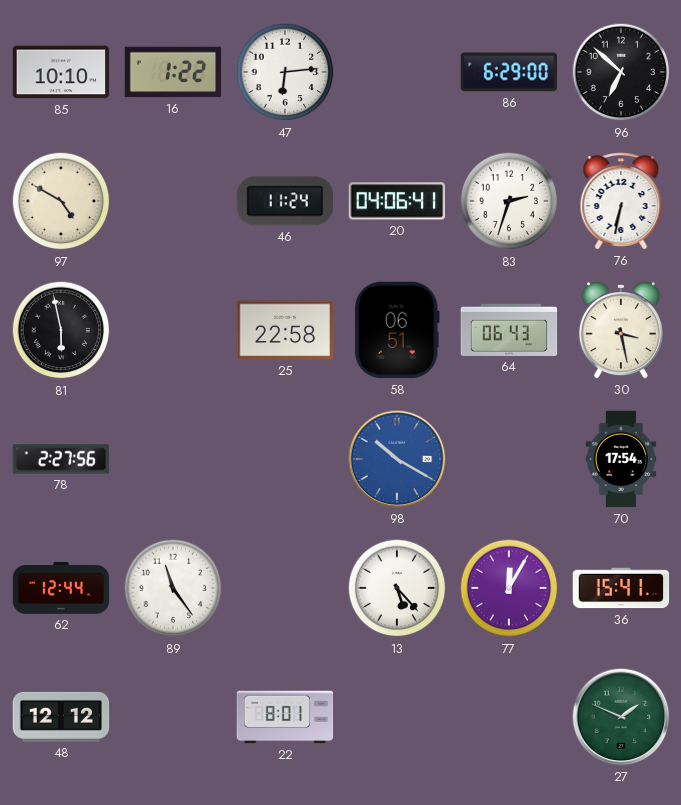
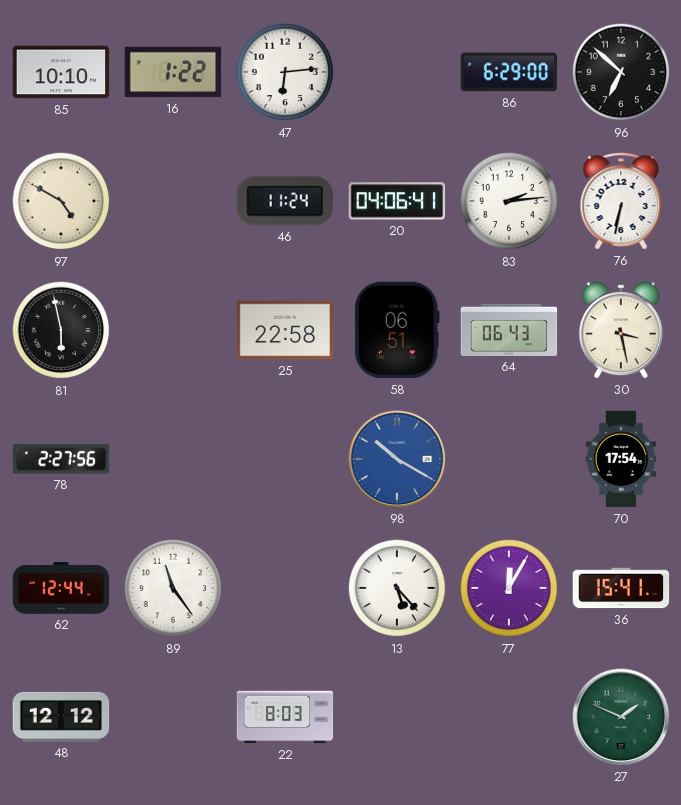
83: 2:33 -> 2:14
22: 8:01 -> 8:03
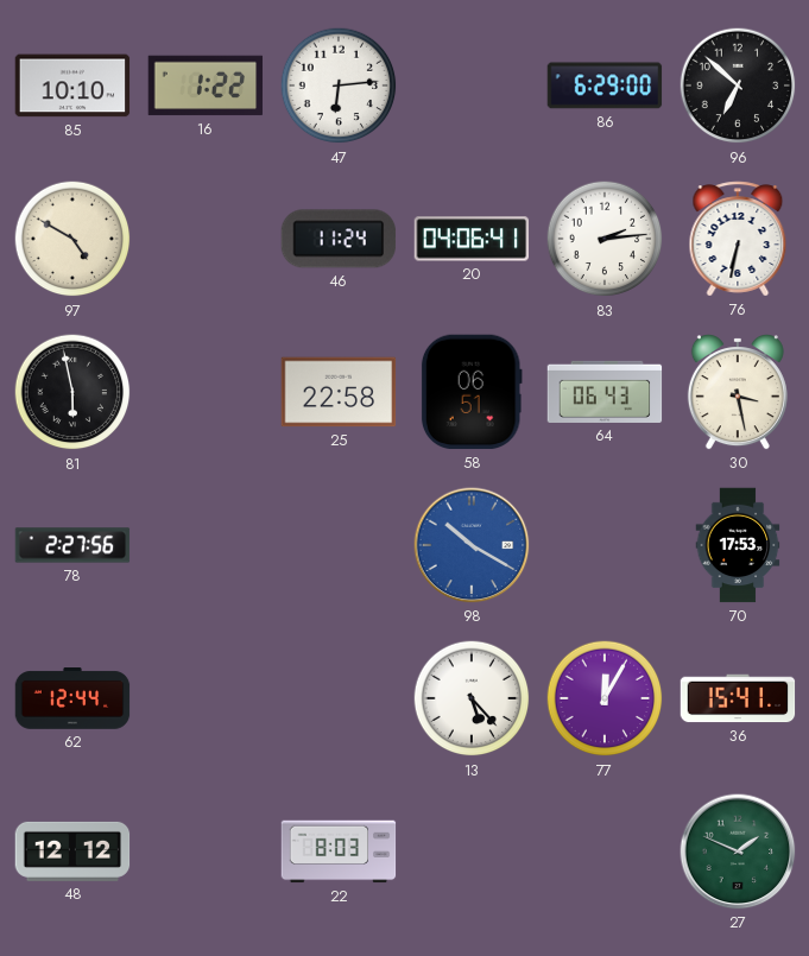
70: 17:54 -> 17:53
89: 11:24 -> none
